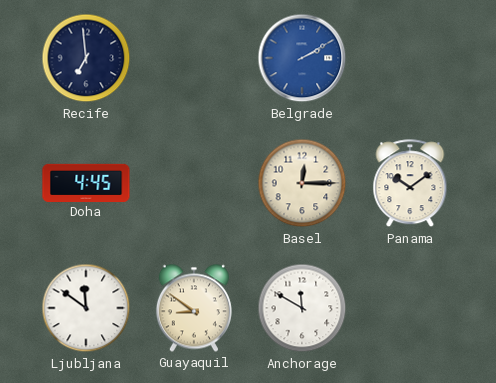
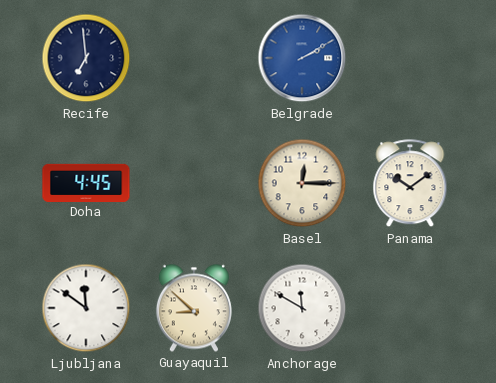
Guayaquil: 8:51 -> 8:52
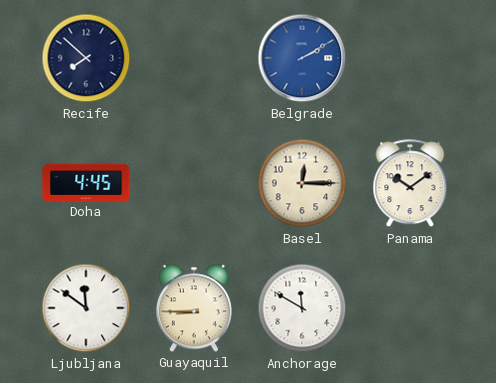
Recife: 6:59 -> 7:52
Guayaquil: 8:52 -> 8:45
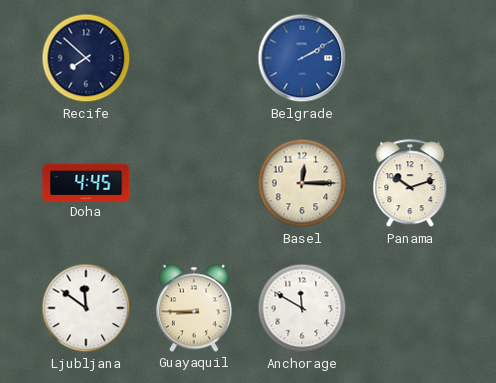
Panama: 10:09 -> 10:12
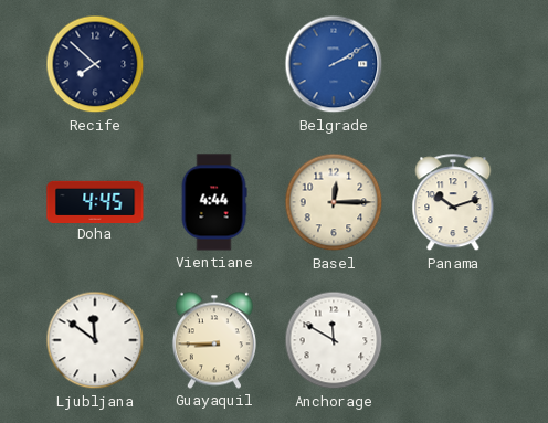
Vientiane: none -> 4:44
